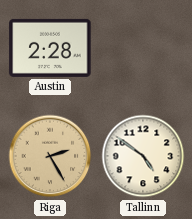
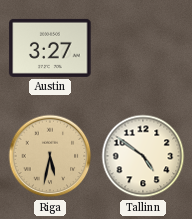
Austin: 2:28 -> 3:27
Riga: 2:25 -> 5:32
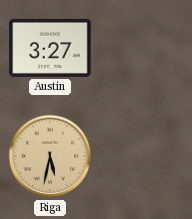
Tallinn: 4:51 -> none
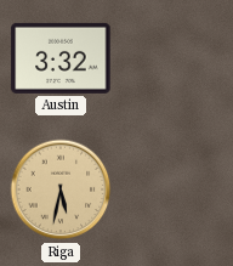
Austin: 3:27 -> 3:32
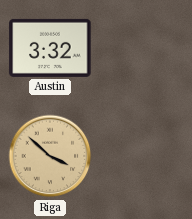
Riga: 5:32 -> 3:52
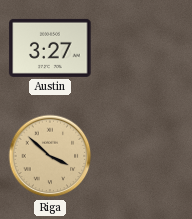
Austin: 3:32 -> 3:27
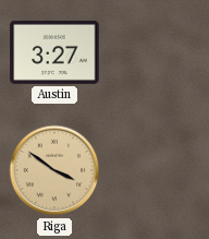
Riga: 3:52 -> 3:51
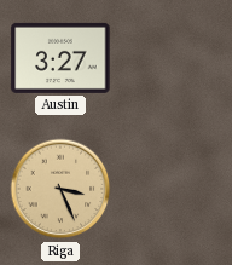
Riga: 3:51 -> 3:26
